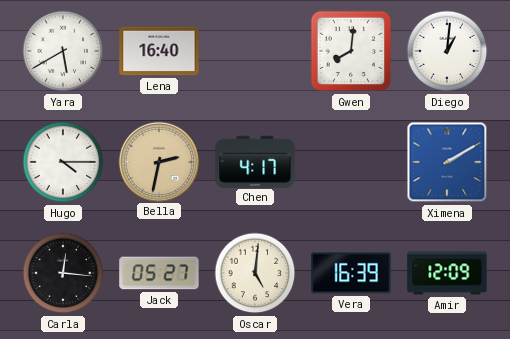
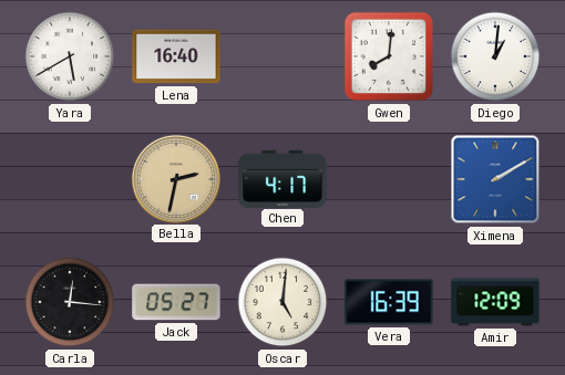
Hugo: 4:15 -> none
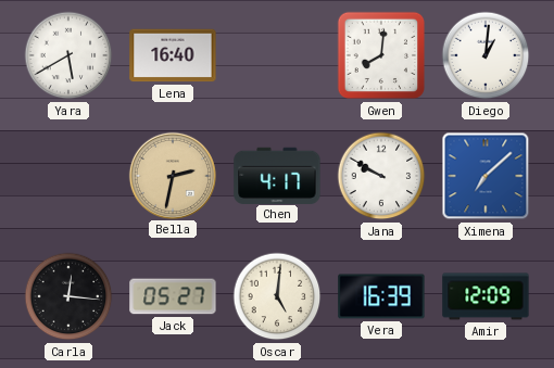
Jana: none -> 9:50
Ximena: 2:10 -> 7:08
